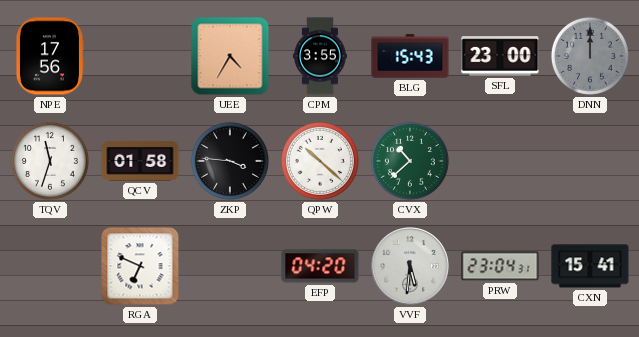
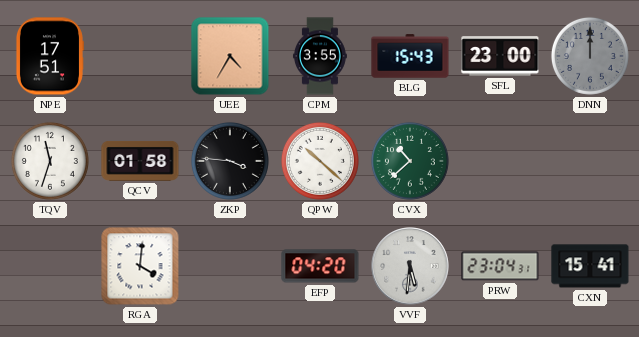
NPE: 17:56 -> 17:51
RGA: 6:49 -> 4:01
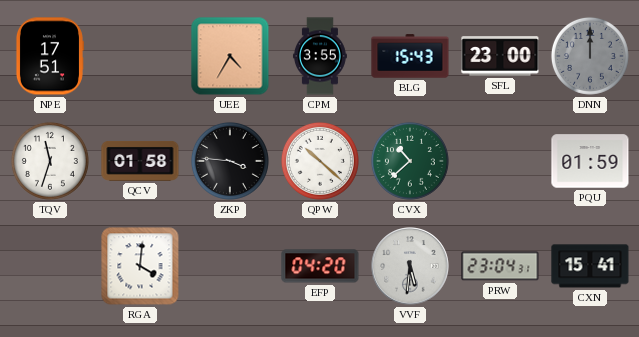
PQU: none -> 01:59
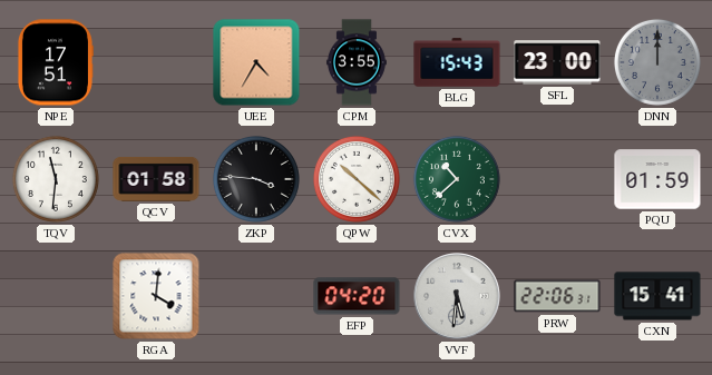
TQV: 11:33 -> 11:31
PRW: 23:04 -> 22:06
